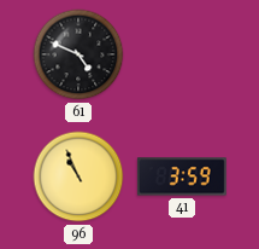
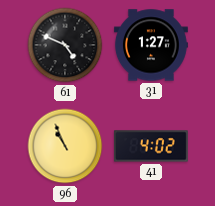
31: none -> 1:27
41: 3:59 -> 4:02
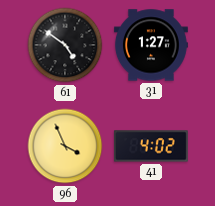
61: 4:49 -> 4:51
96: 10:56 -> 3:56
